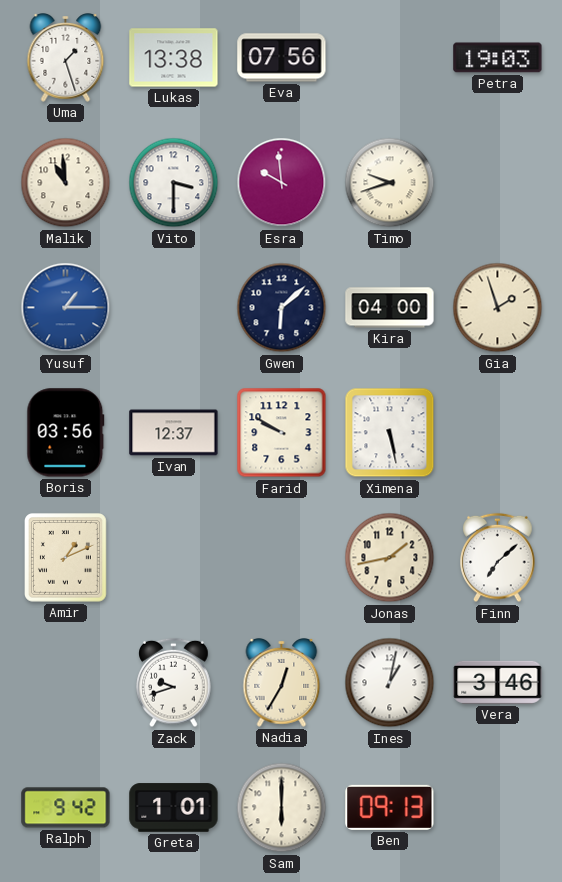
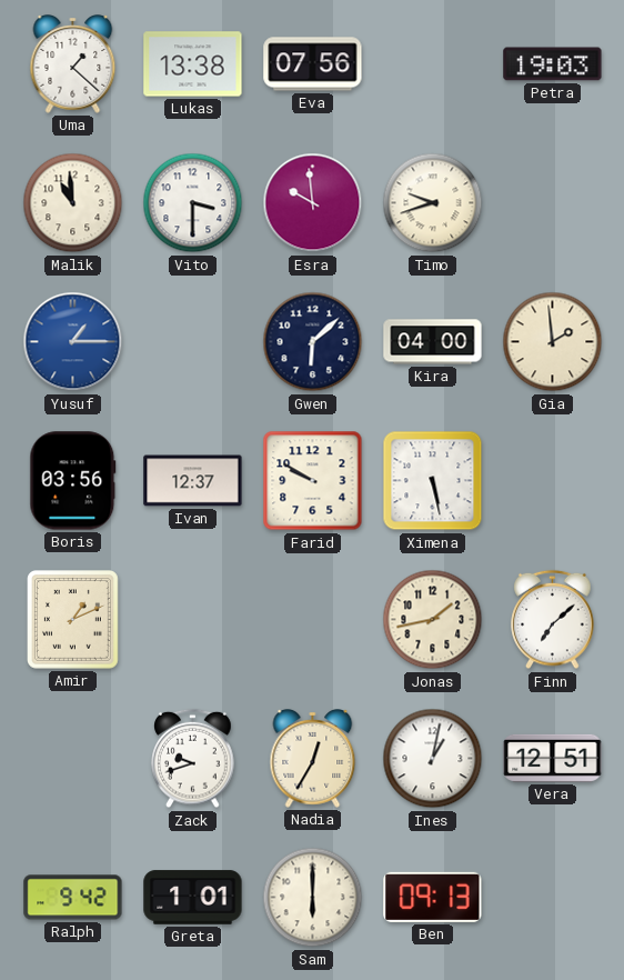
Uma: 1:27 -> 1:22
Gia: 1:57 -> 1:59
Vera: 3:46 -> 12:51
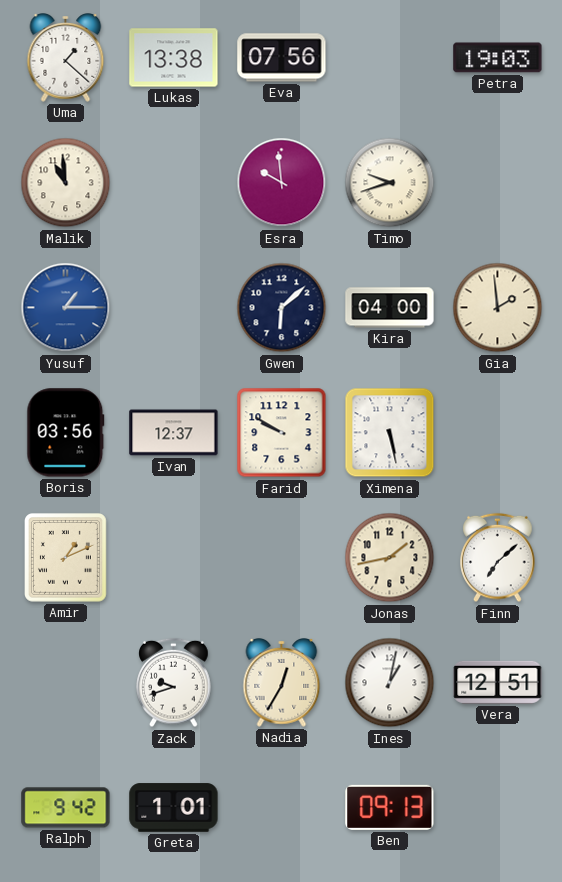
Vito: 3:30 -> none
Sam: 6:00 -> none
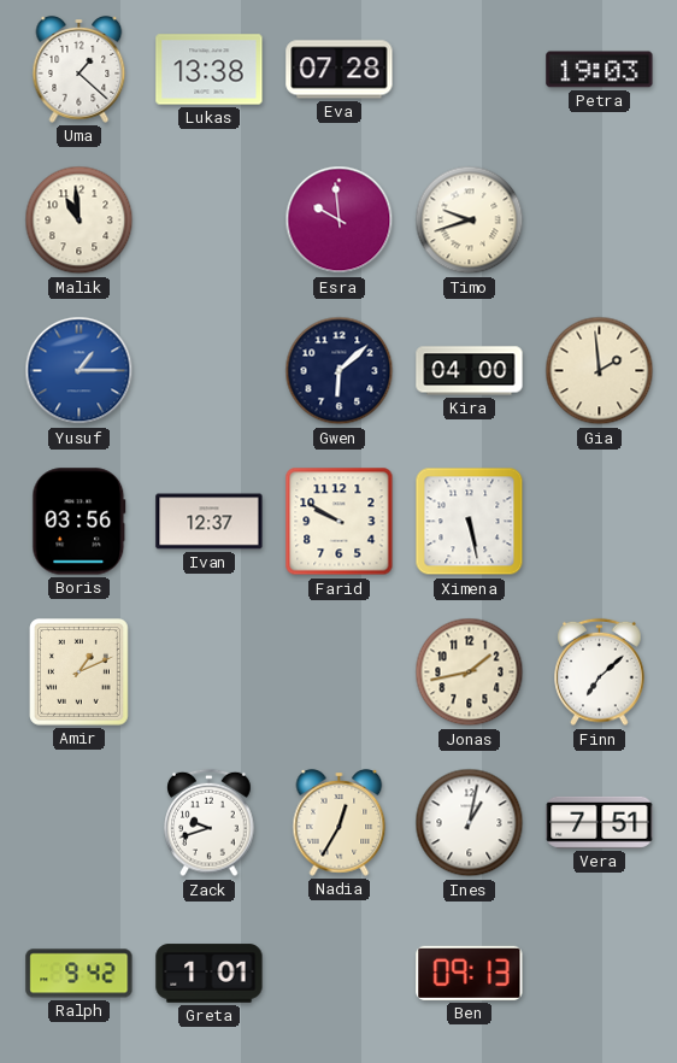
Eva: 07:56 -> 07:28
Vera: 12:51 -> 7:51
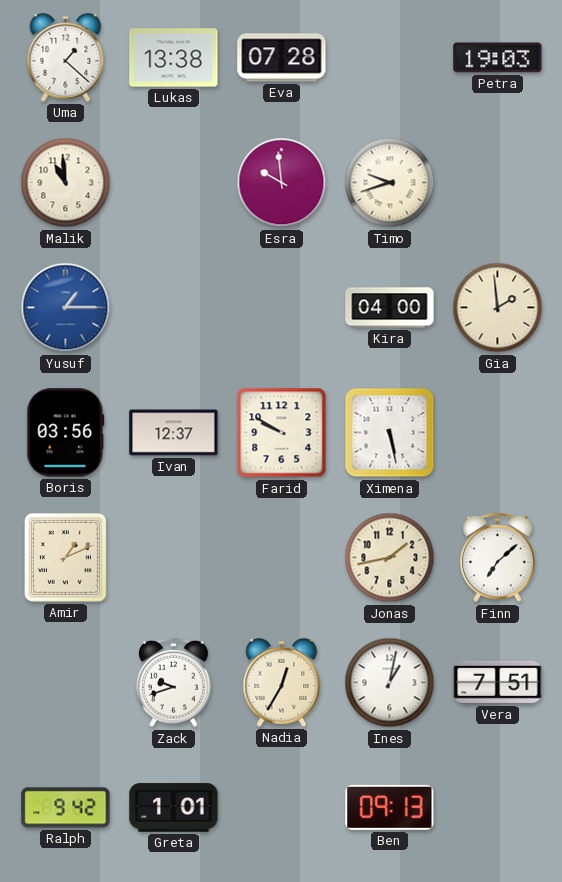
Gwen: 6:08 -> none
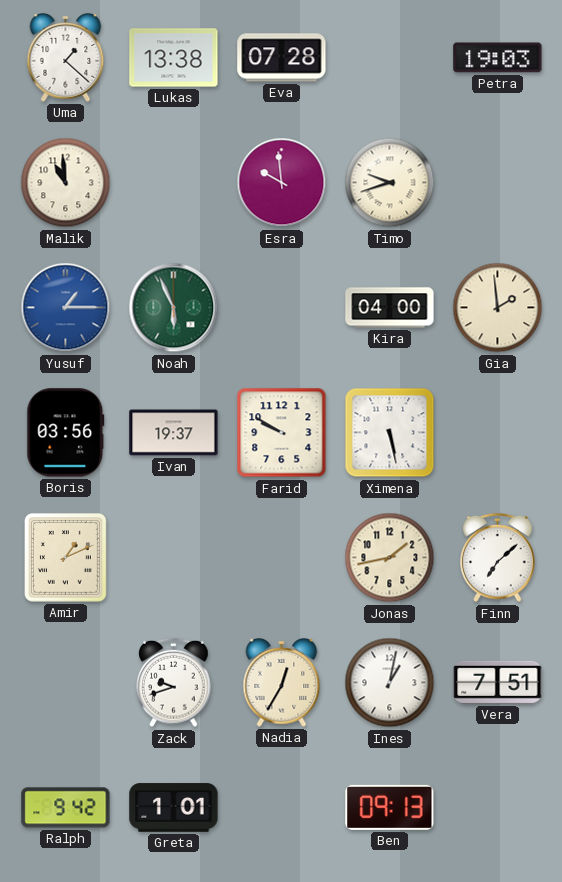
Noah: none -> 5:56
Ivan: 12:37 -> 19:37
